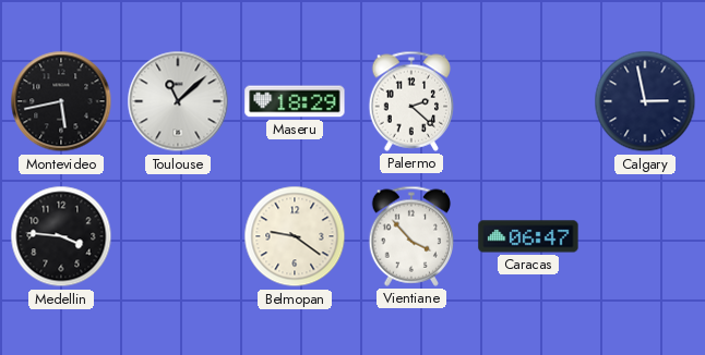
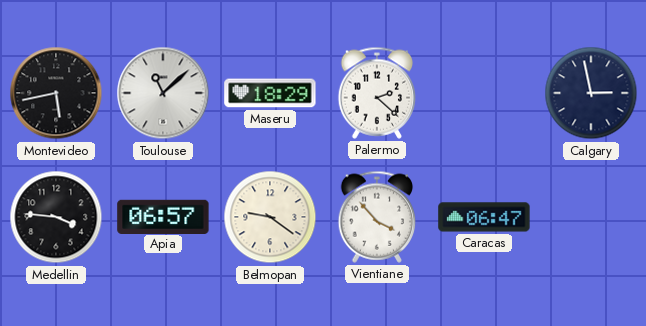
Apia: none -> 06:57
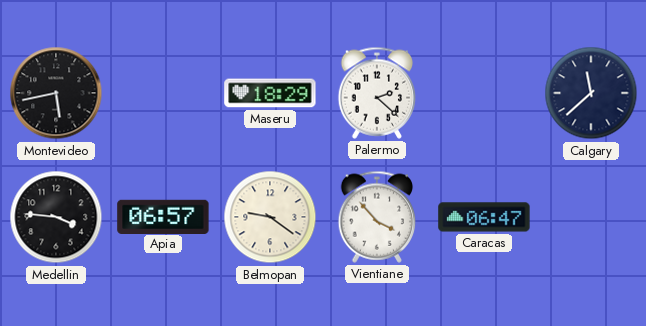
Toulouse: 11:08 -> none
Calgary: 2:58 -> 11:38
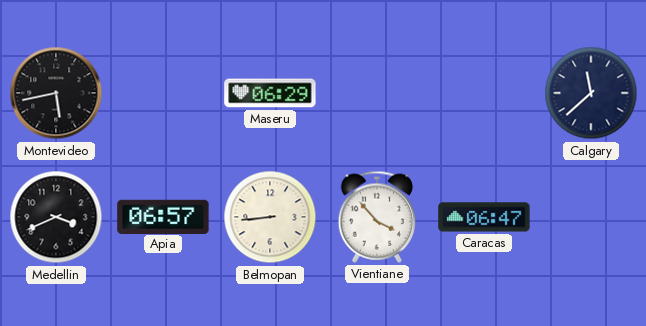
Maseru: 18:29 -> 06:29
Palermo: 2:22 -> none
Medellin: 3:46 -> 3:41
Belmopan: 9:21 -> 8:44
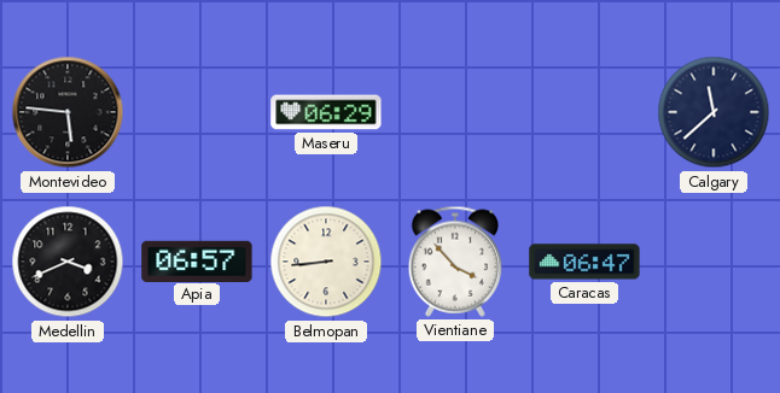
Montevideo: 5:43 -> 5:46
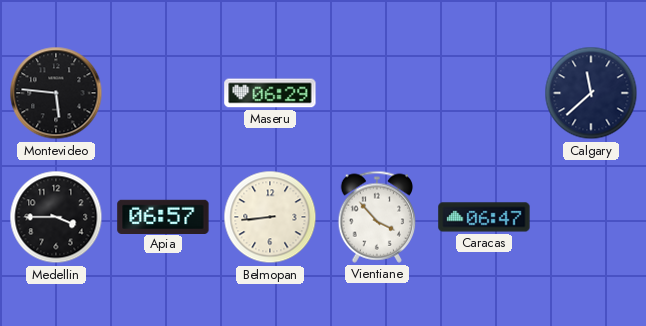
Medellin: 3:41 -> 3:45
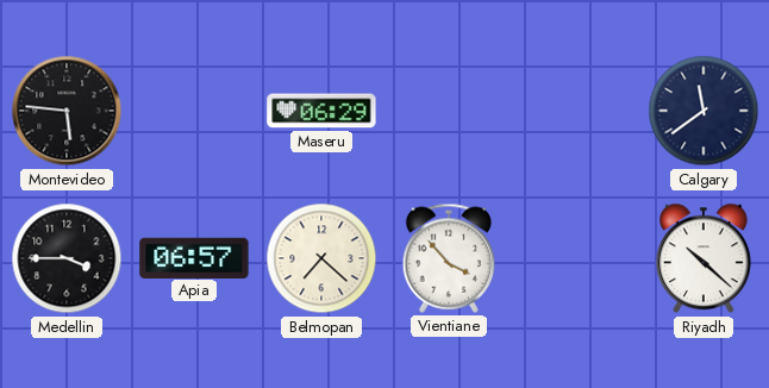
Calgary: 11:38 -> 11:39
Belmopan: 8:44 -> 7:22
Caracas: 06:47 -> none
Riyadh: none -> 10:22
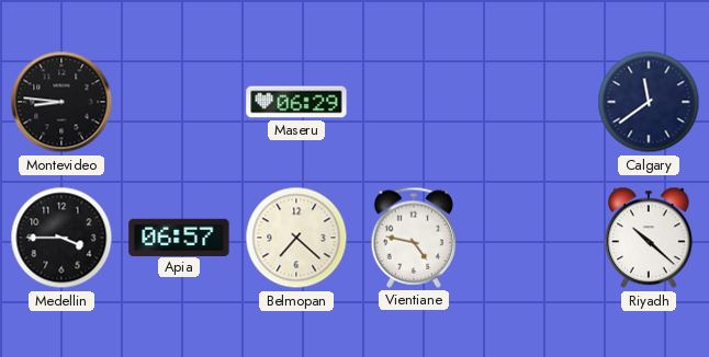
Montevideo: 5:46 -> 8:46
Vientiane: 3:53 -> 4:47
